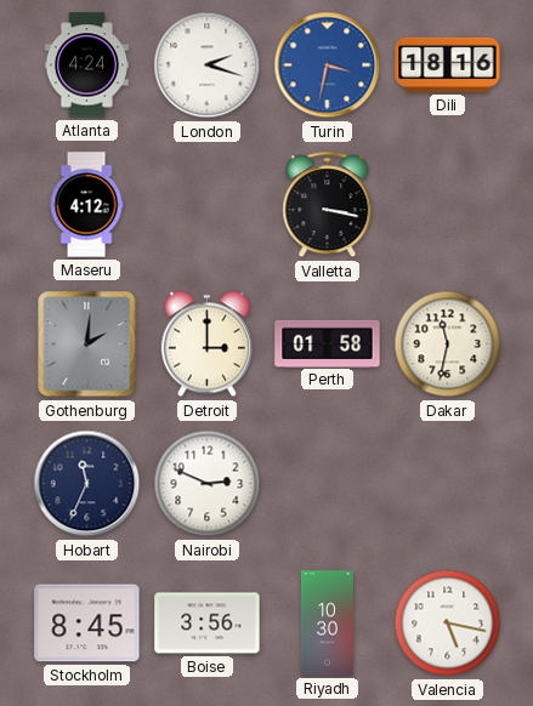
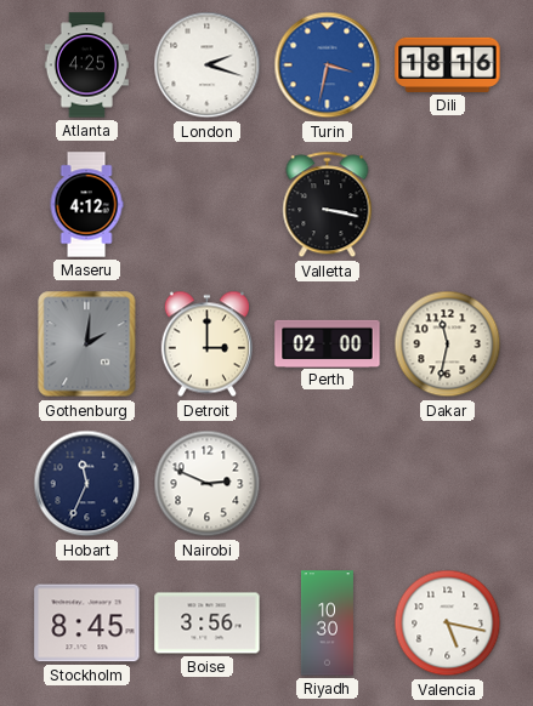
Atlanta: 4:24 -> 4:25
Perth: 01:58 -> 02:00
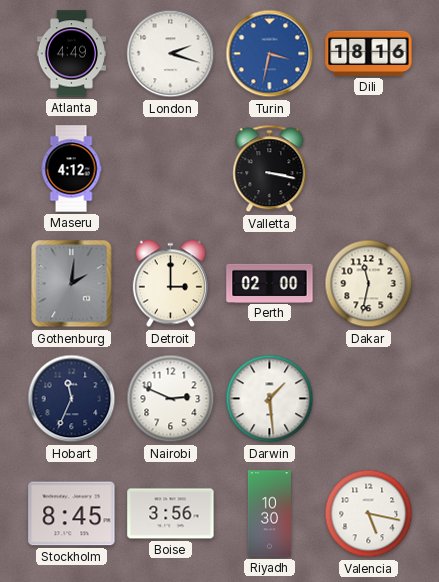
Atlanta: 4:25 -> 4:49
Darwin: none -> 1:29
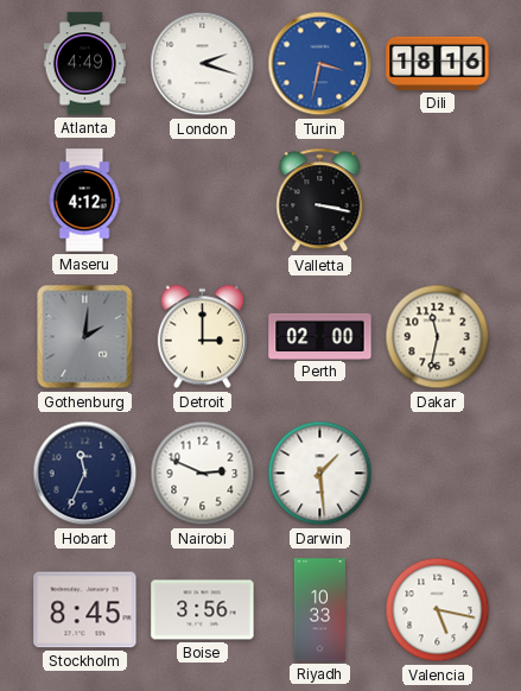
Riyadh: 10:30 -> 10:33
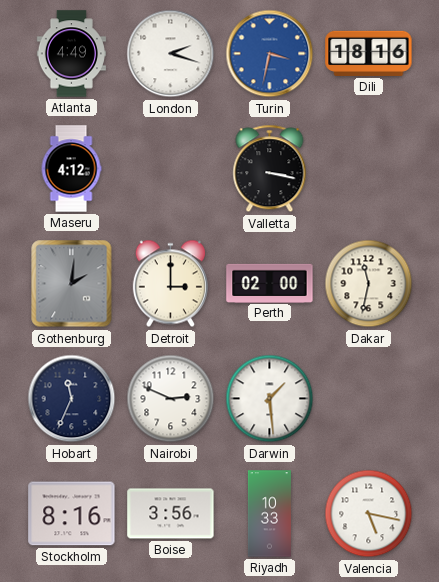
Stockholm: 8:45 -> 8:16
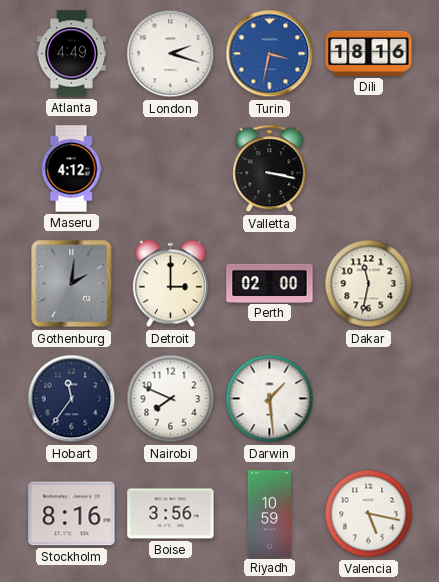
Hobart: 11:34 -> 11:36
Nairobi: 2:49 -> 7:49
Riyadh: 10:33 -> 10:59
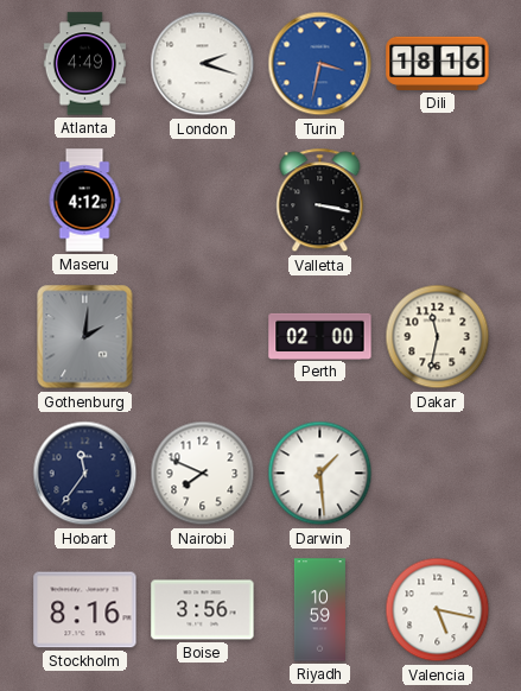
Detroit: 3:00 -> none
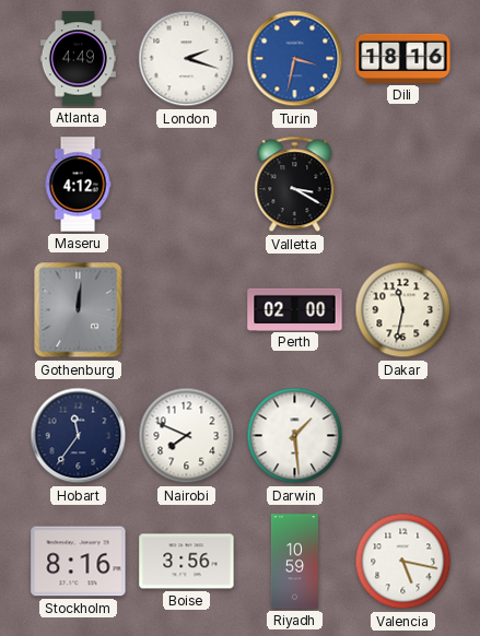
Valletta: 3:17 -> 3:20
Gothenburg: 2:01 -> 12:01
